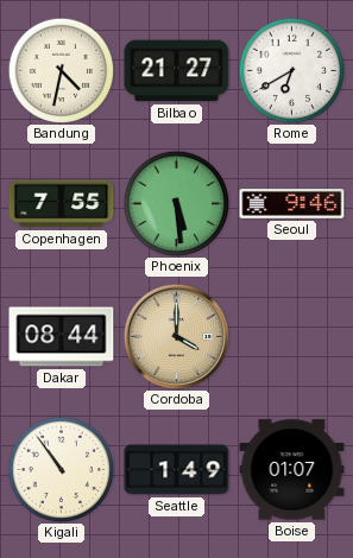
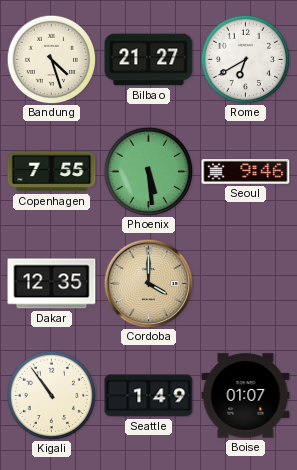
Bandung: 4:32 -> 4:27
Dakar: 08:44 -> 12:35
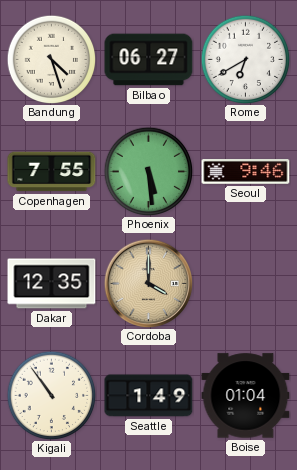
Bilbao: 21:27 -> 06:27
Boise: 01:07 -> 01:04
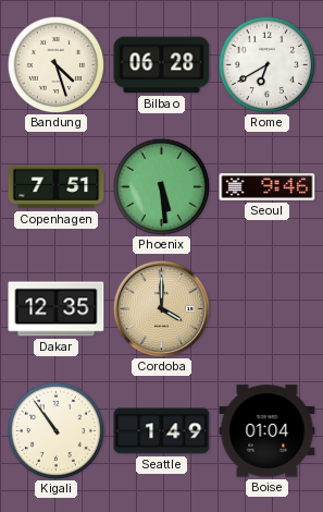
Bilbao: 06:27 -> 06:28
Copenhagen: 7:55 -> 7:51
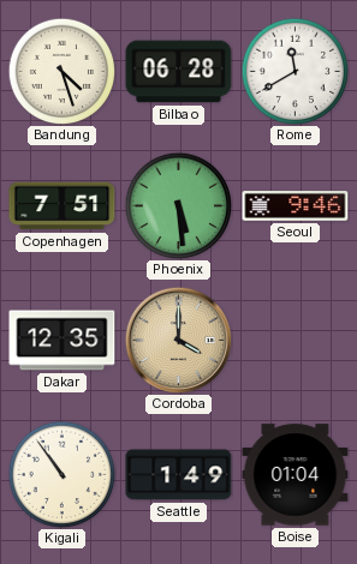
Rome: 6:40 -> 11:40
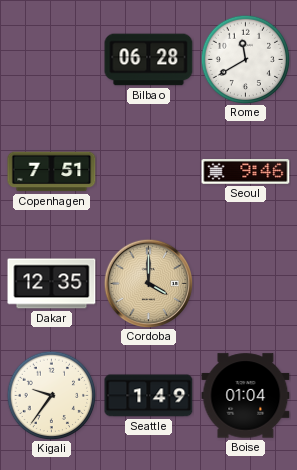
Bandung: 4:27 -> none
Phoenix: 5:29 -> none
Kigali: 10:54 -> 9:36
